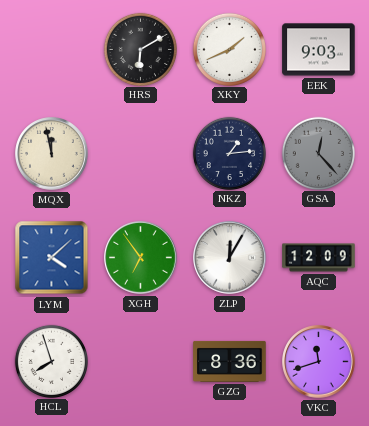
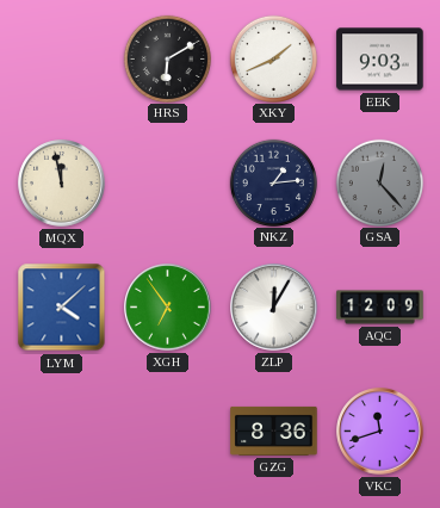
HCL: 7:57 -> none
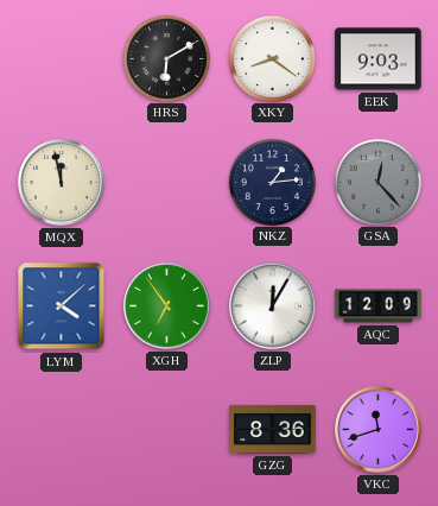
XKY: 1:41 -> 8:21
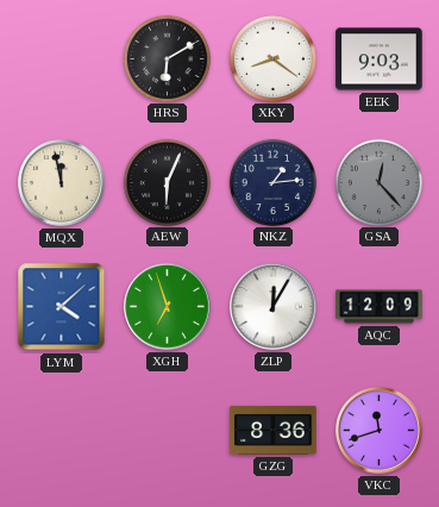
AEW: none -> 6:04
XGH: 6:54 -> 6:57
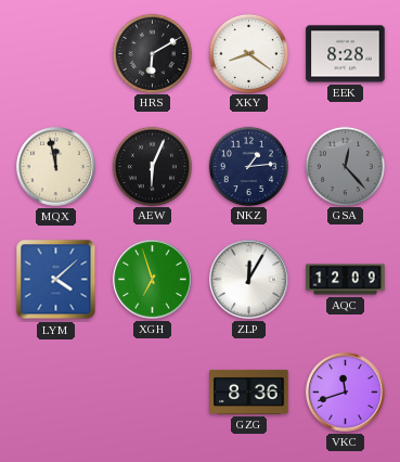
EEK: 9:03 -> 8:28
